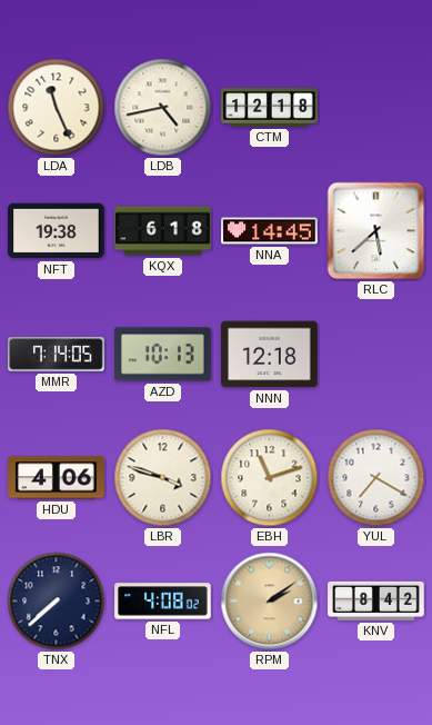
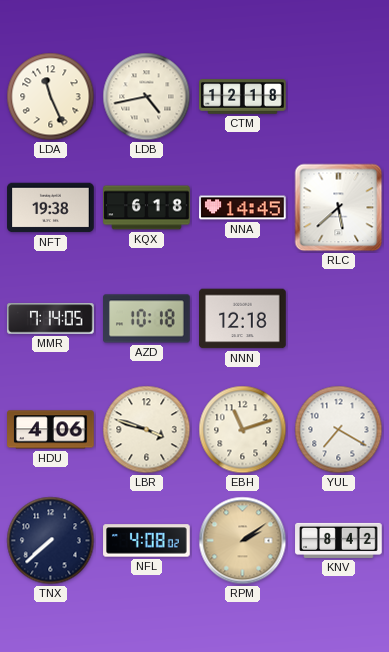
AZD: 10:13 -> 10:18
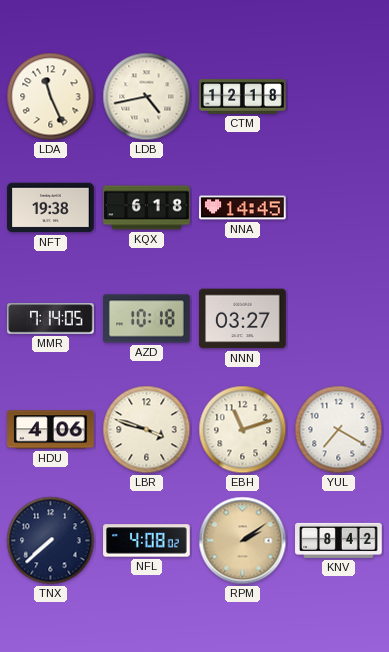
RLC: 5:38 -> none
NNN: 12:18 -> 03:27
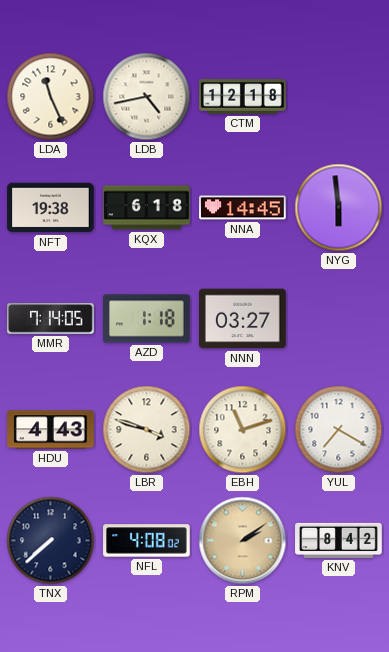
NYG: none -> 5:59
AZD: 10:18 -> 1:18
HDU: 4:06 -> 4:43
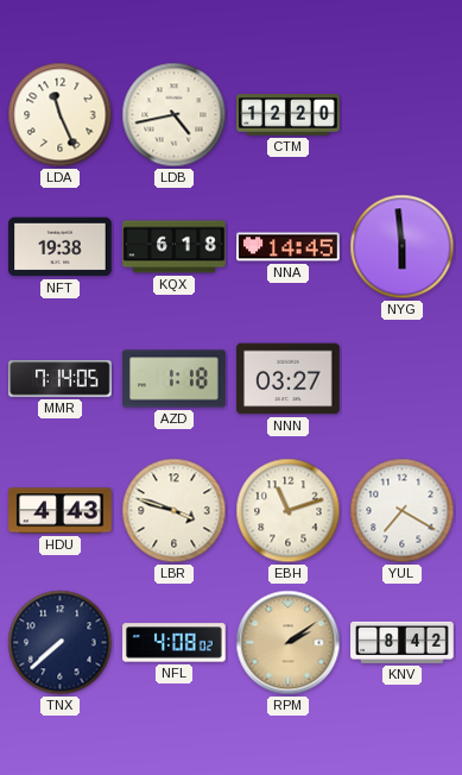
CTM: 12:18 -> 12:20
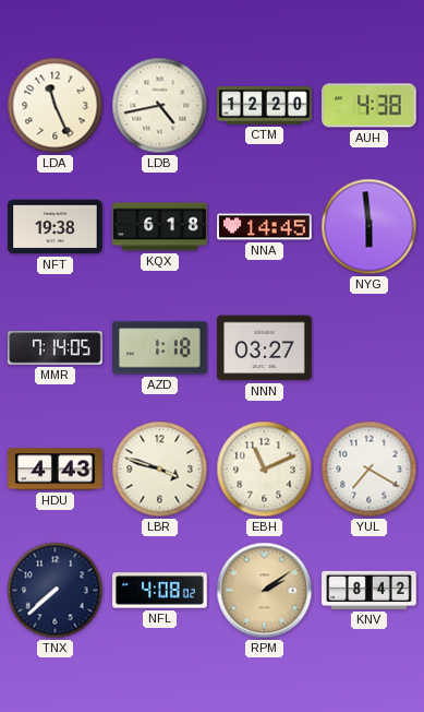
AUH: none -> 4:38
EBH: 11:12 -> 11:11
